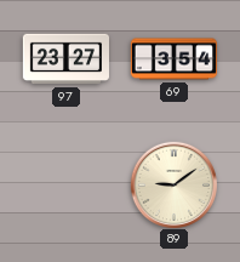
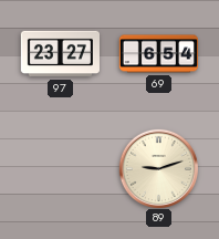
69: 3:54 -> 6:54
89: 9:09 -> 9:12
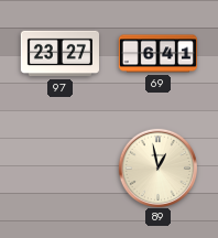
69: 6:54 -> 6:41
89: 9:12 -> 12:58
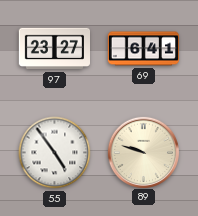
55: none -> 4:54
89: 12:58 -> 9:48
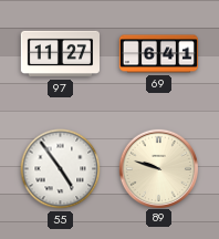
97: 23:27 -> 11:27
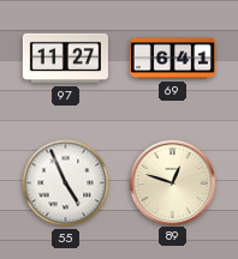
55: 4:54 -> 4:56
89: 9:48 -> 12:48
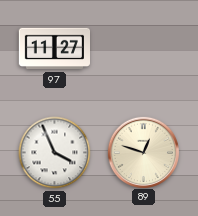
69: 6:41 -> none
55: 4:56 -> 3:56
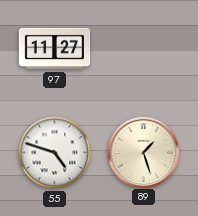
55: 3:56 -> 4:48
89: 12:48 -> 1:27
